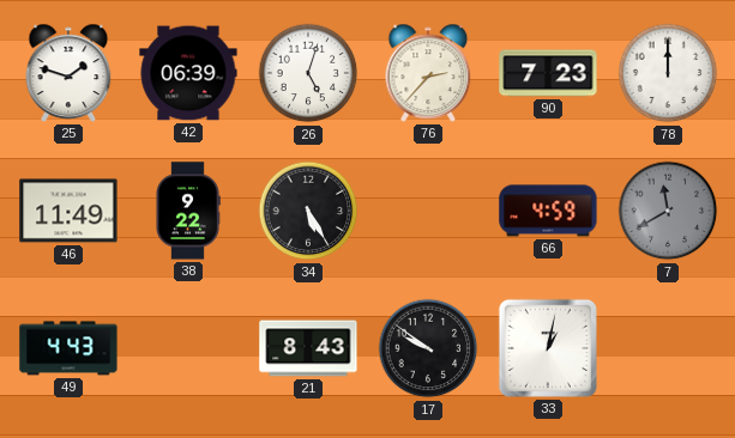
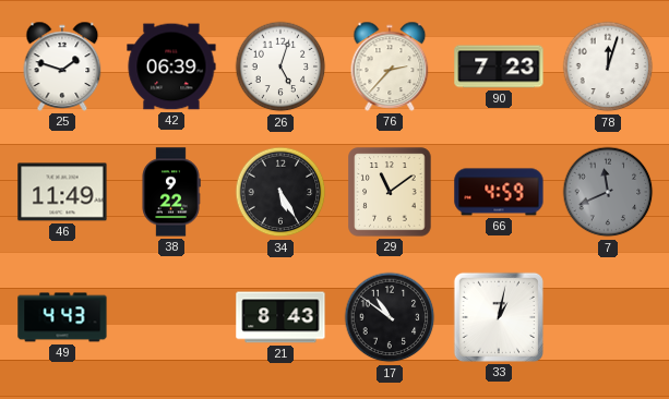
78: 12:00 -> 12:03
29: none -> 11:09
7: 11:40 -> 11:41
17: 9:51 -> 10:51
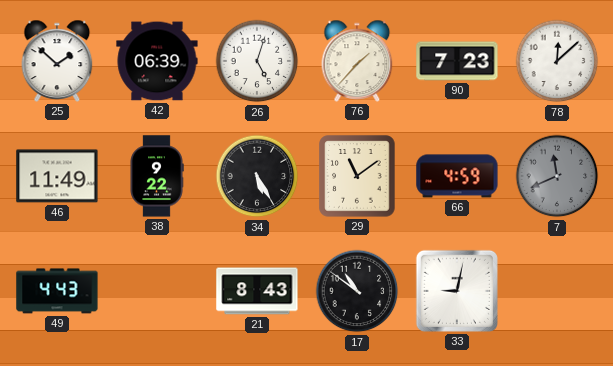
25: 1:48 -> 1:52
76: 2:37 -> 1:37
78: 12:03 -> 12:08
33: 1:02 -> 9:02
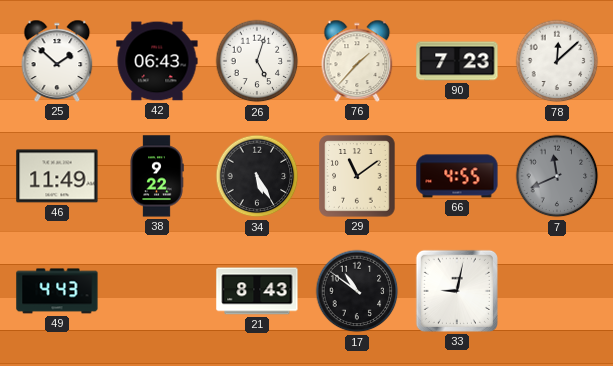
42: 06:39 -> 06:43
66: 4:59 -> 4:55
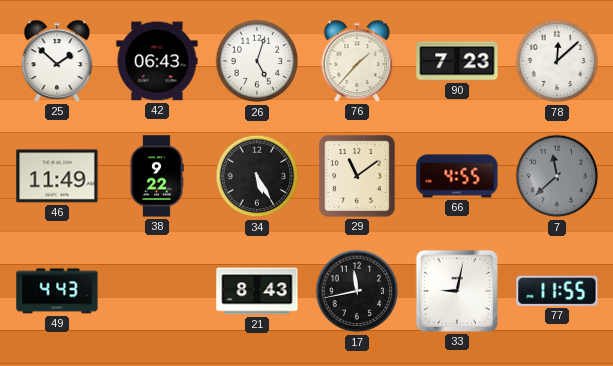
7: 11:41 -> 11:38
17: 10:51 -> 11:43
77: none -> 11:55
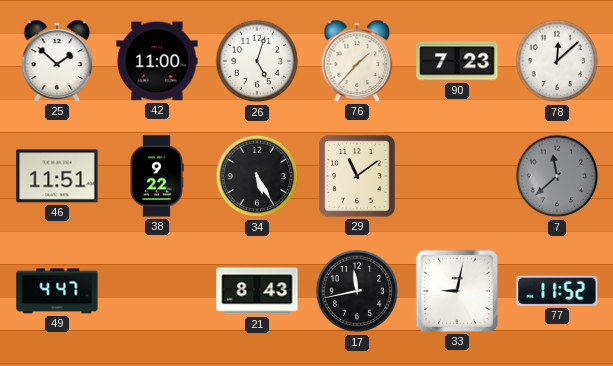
42: 06:43 -> 11:00
46: 11:49 -> 11:51
66: 4:55 -> none
49: 4:43 -> 4:47
77: 11:55 -> 11:52
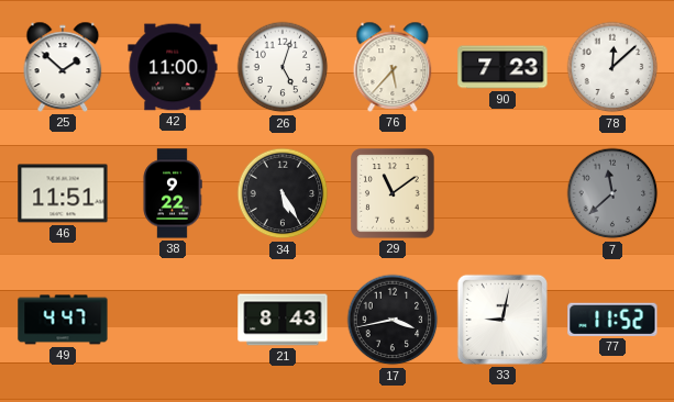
76: 1:37 -> 5:37
17: 11:43 -> 3:43
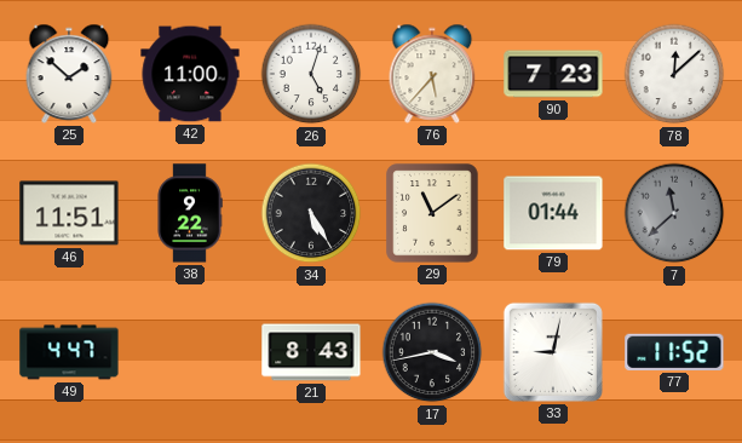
79: none -> 01:44
